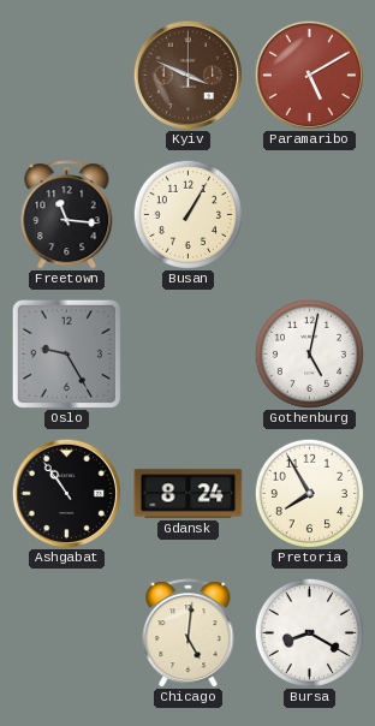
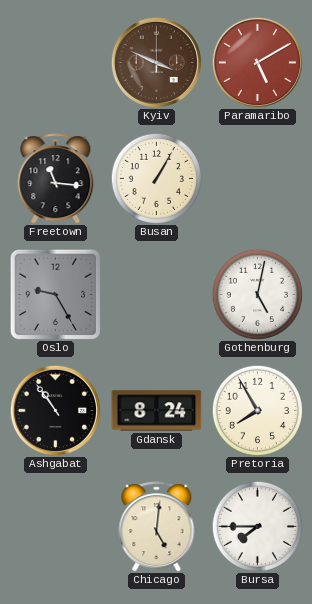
Bursa: 8:20 -> 7:45
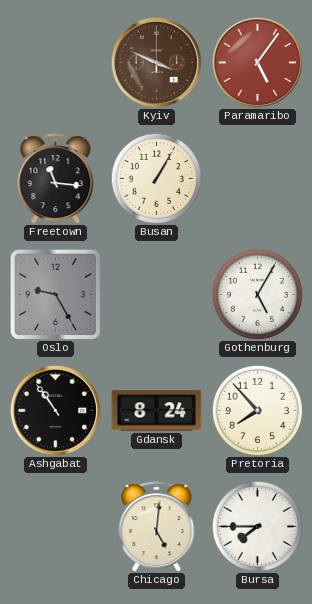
Paramaribo: 5:10 -> 5:06
Gothenburg: 5:02 -> 5:05
Pretoria: 7:55 -> 7:53
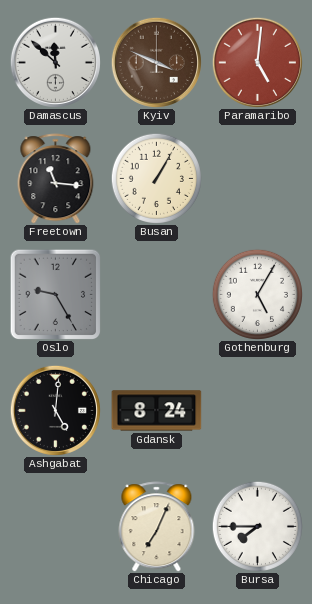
Damascus: none -> 11:52
Paramaribo: 5:06 -> 5:01
Ashgabat: 10:54 -> 5:01
Pretoria: 7:53 -> none
Chicago: 5:01 -> 7:04
